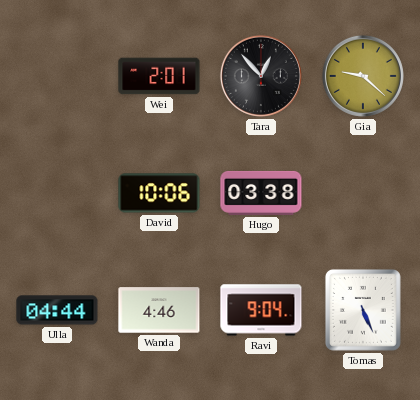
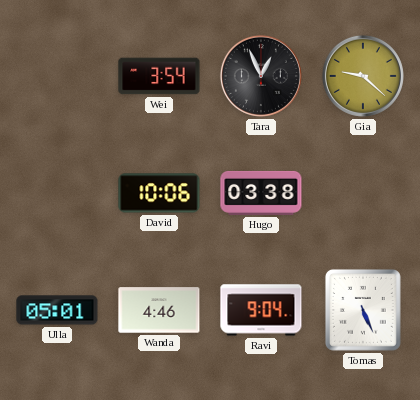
Wei: 2:01 -> 3:54
Tara: 12:53 -> 12:56
Ulla: 04:44 -> 05:01
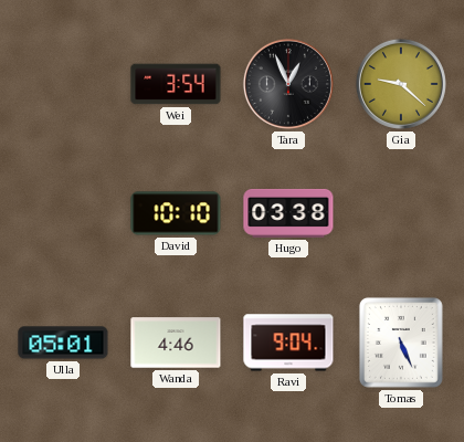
David: 10:06 -> 10:10
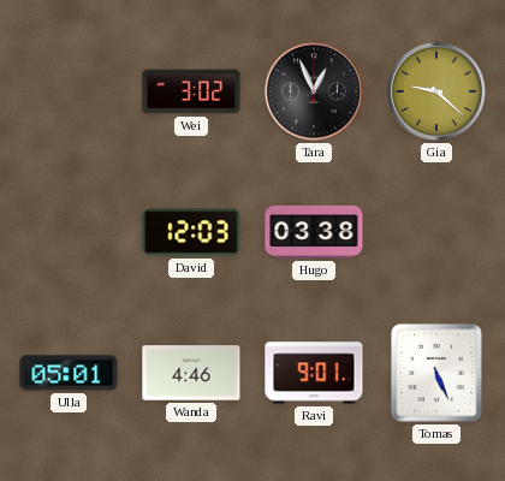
Wei: 3:54 -> 3:02
David: 10:10 -> 12:03
Ravi: 9:04 -> 9:01
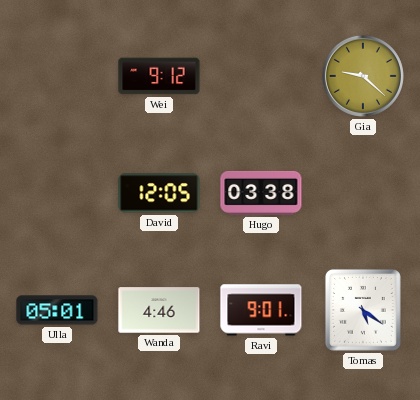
Wei: 3:02 -> 9:12
Tara: 12:56 -> none
David: 12:03 -> 12:05
Tomas: 5:26 -> 5:21
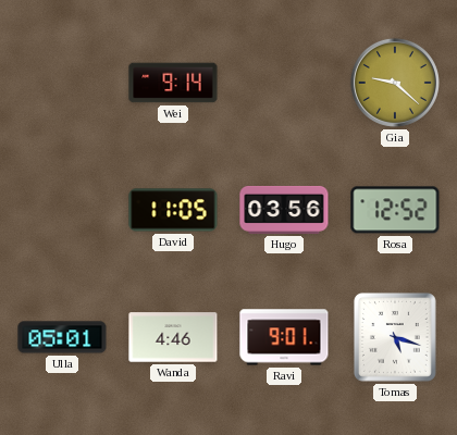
Wei: 9:12 -> 9:14
David: 12:05 -> 11:05
Hugo: 03:38 -> 03:56
Rosa: none -> 12:52
Tomas: 5:21 -> 5:18
